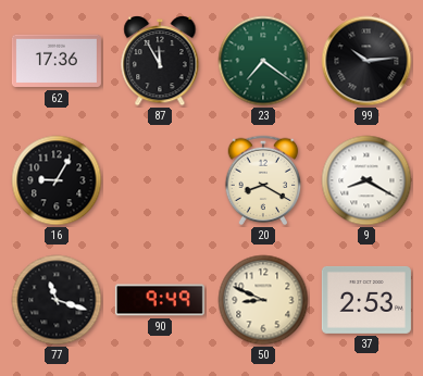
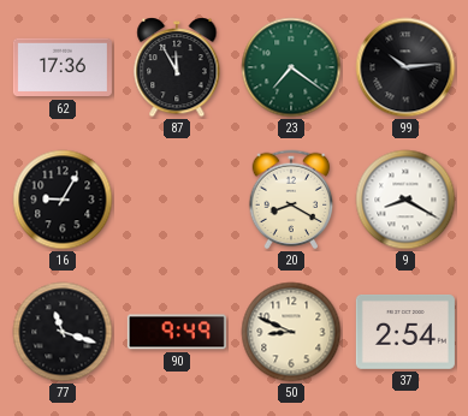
37: 2:53 -> 2:54
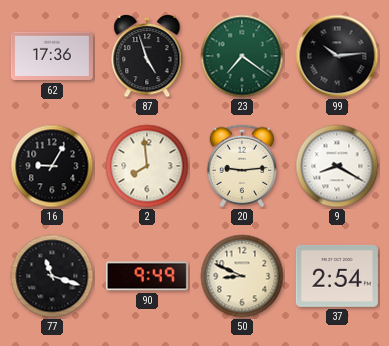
87: 11:55 -> 4:57
2: none -> 7:59
20: 8:20 -> 9:14
